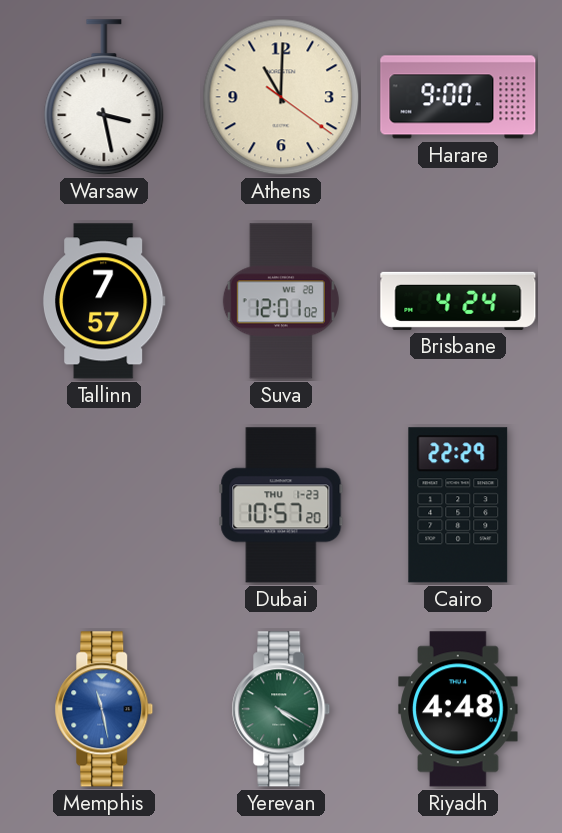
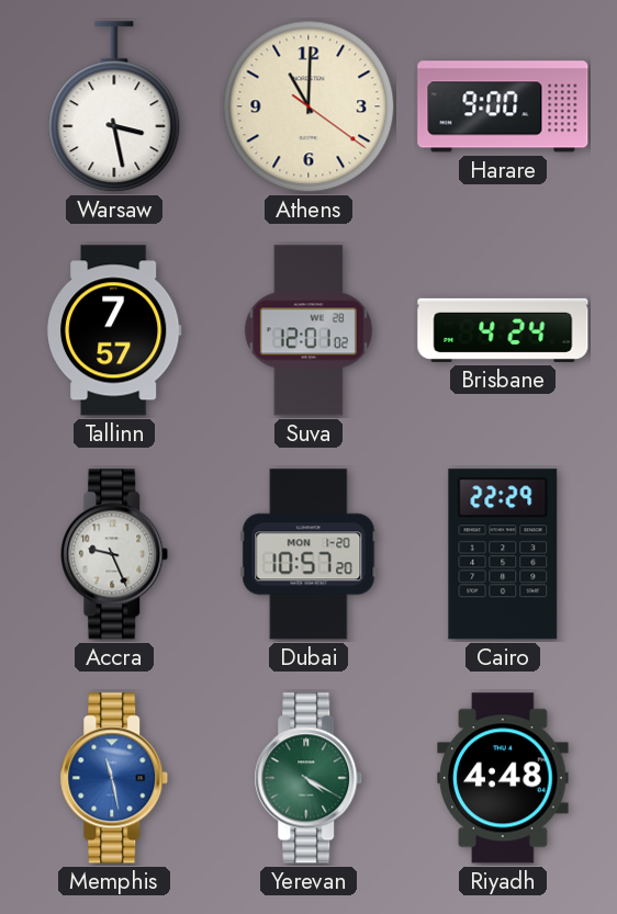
Accra: none -> 9:26
Dubai date: THU 1-23 -> MON 1-20
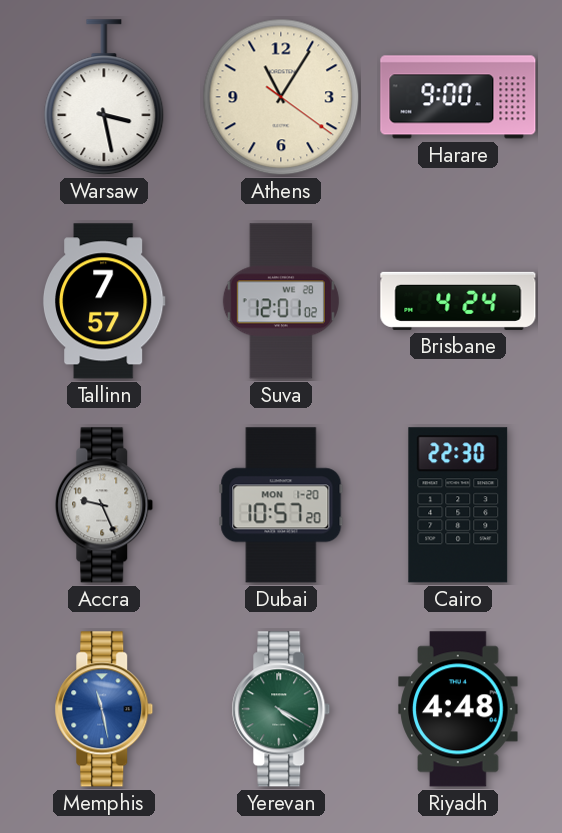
Athens: 11:00 -> 11:05
Cairo: 22:29 -> 22:30
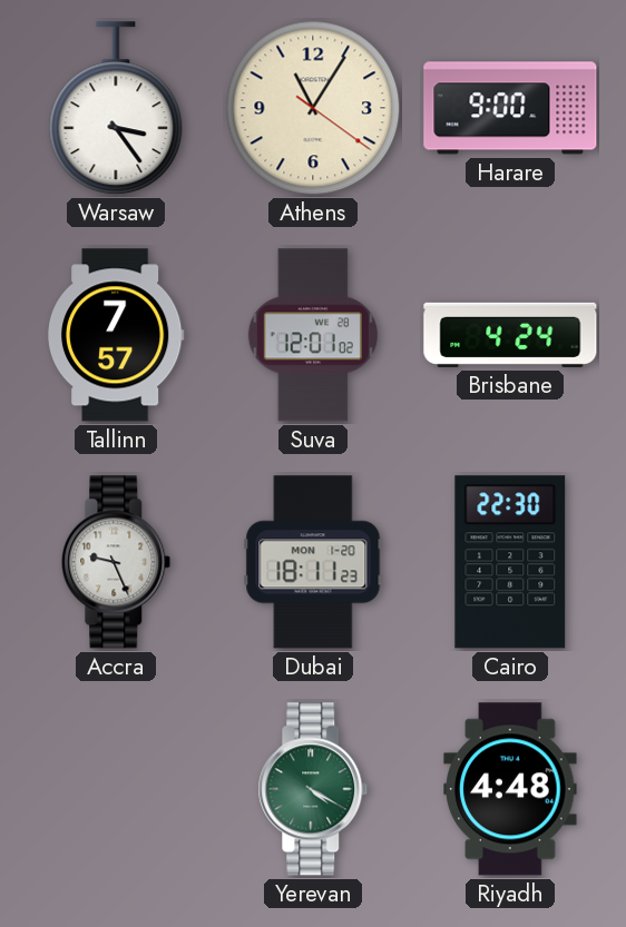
Warsaw: 3:28 -> 3:24
Dubai: 10:57 -> 18:11
Memphis: 11:28 -> none
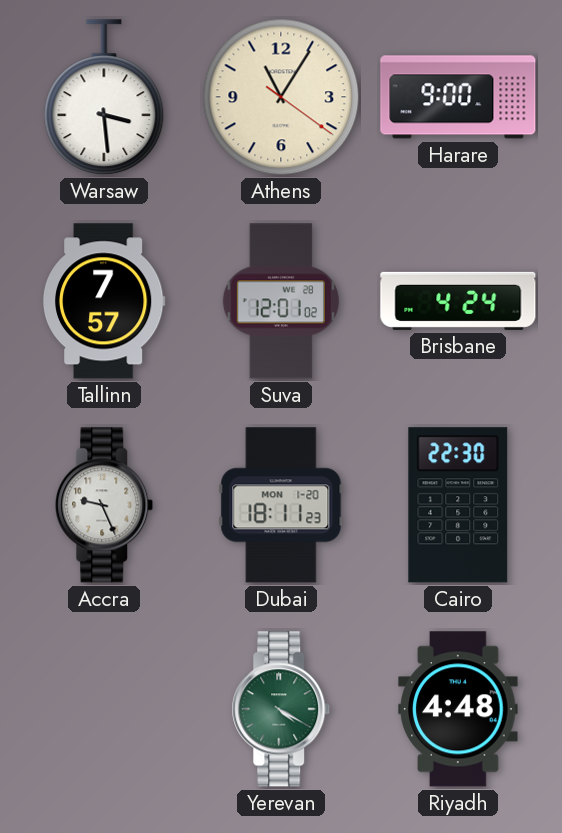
Warsaw: 3:24 -> 3:29
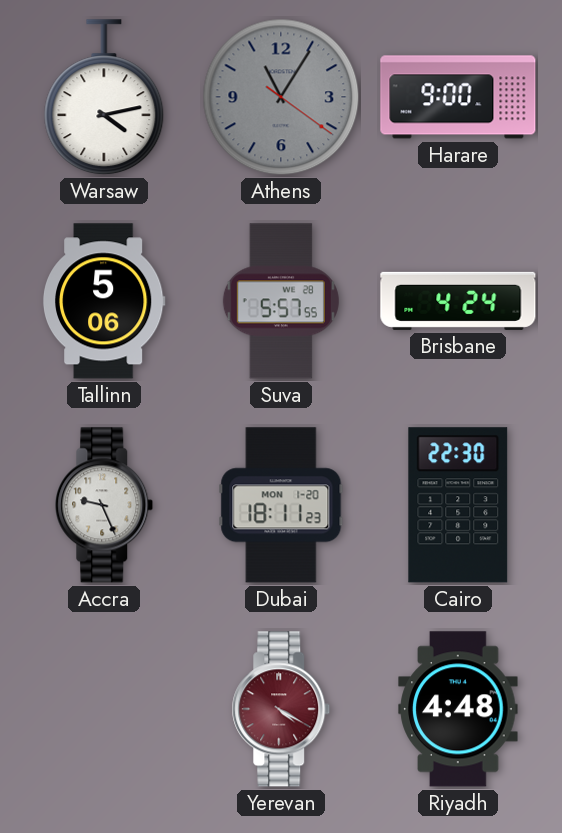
Warsaw: 3:29 -> 4:13
Athens dial: cream -> grey
Tallinn: 7:57 -> 5:06
Suva: 12:01 -> 5:57
Yerevan dial: green -> burgundy
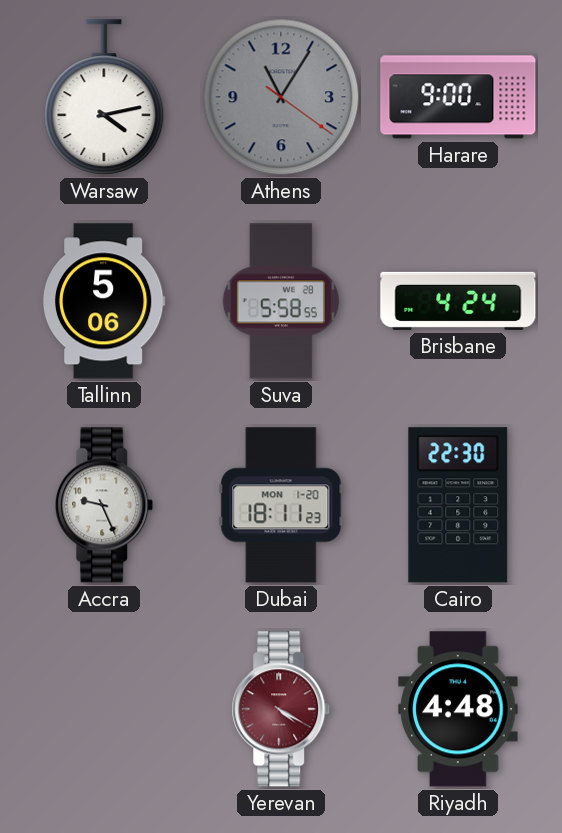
Suva: 5:57 -> 5:58
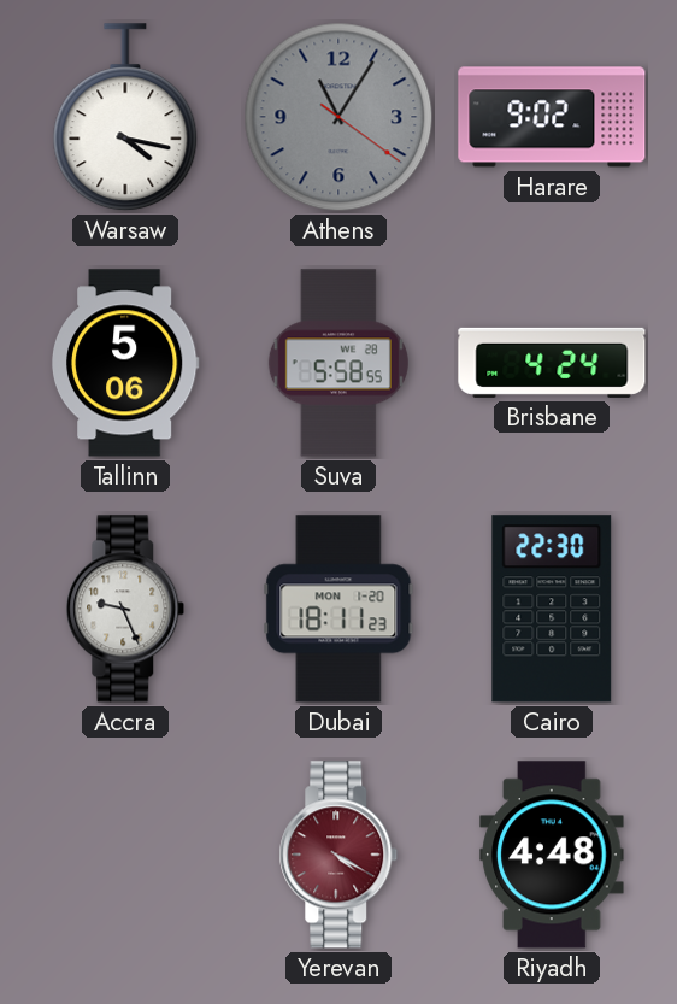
Warsaw: 4:13 -> 4:17
Harare: 9:00 -> 9:02
